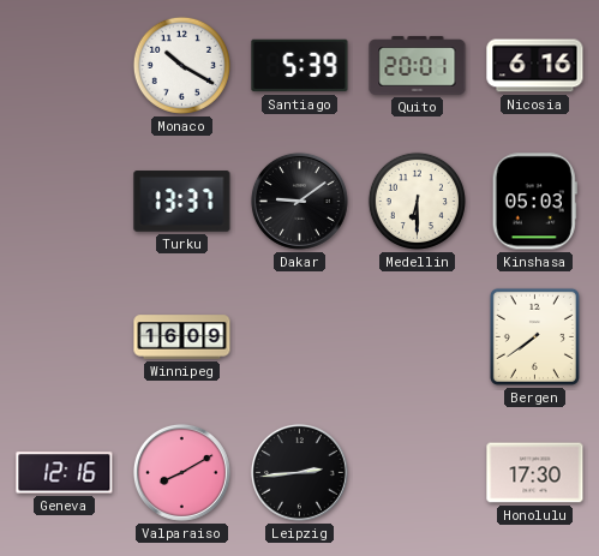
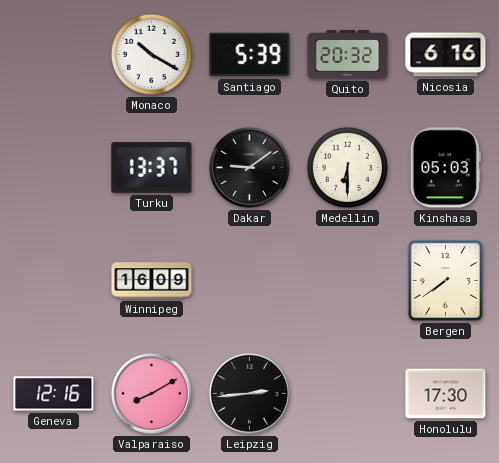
Quito: 20:01 -> 20:32
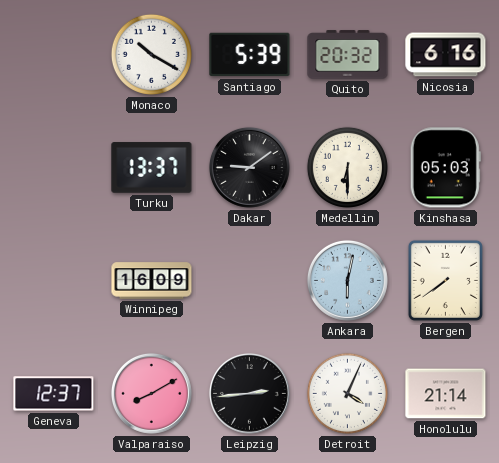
Ankara: none -> 6:02
Geneva: 12:16 -> 12:37
Detroit: none -> 4:04
Honolulu: 17:30 -> 21:14
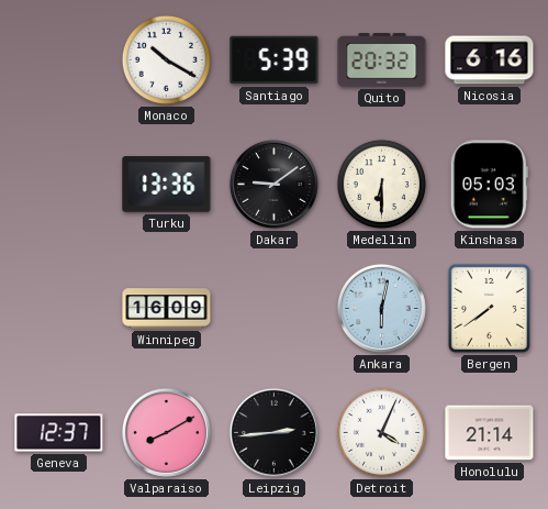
Turku: 13:37 -> 13:36
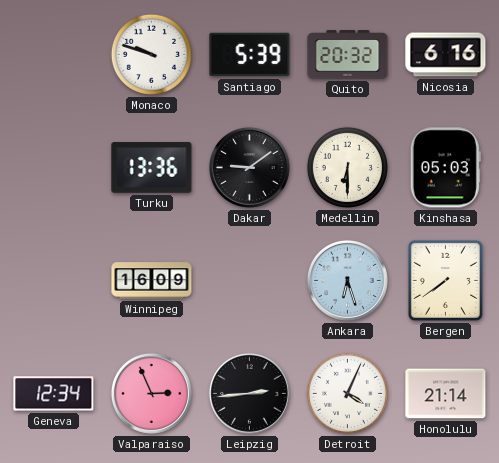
Monaco: 10:20 -> 9:48
Ankara: 6:02 -> 6:27
Geneva: 12:37 -> 12:34
Valparaiso: 8:10 -> 2:56
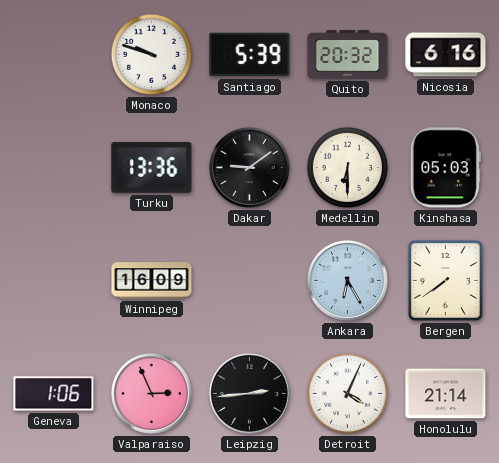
Ankara: 6:27 -> 6:25
Geneva: 12:34 -> 1:06
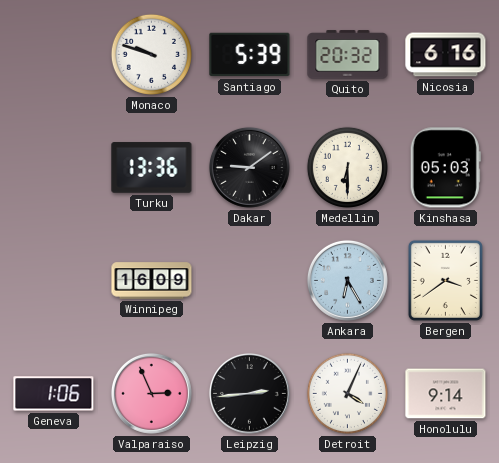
Bergen: 7:39 -> 3:39
Honolulu: 21:14 -> 9:14
